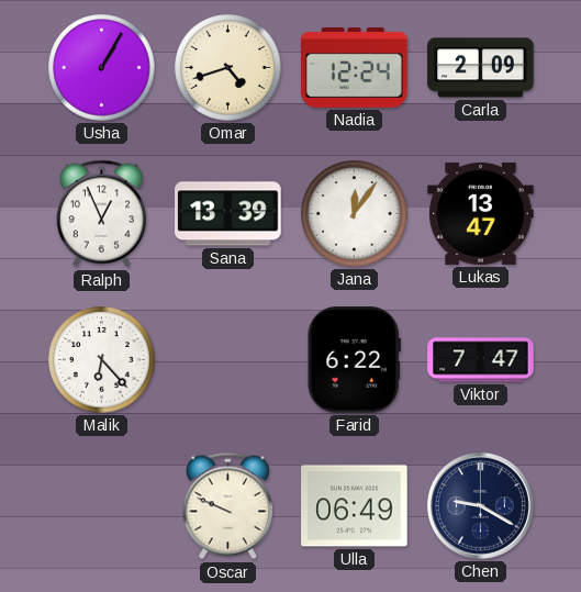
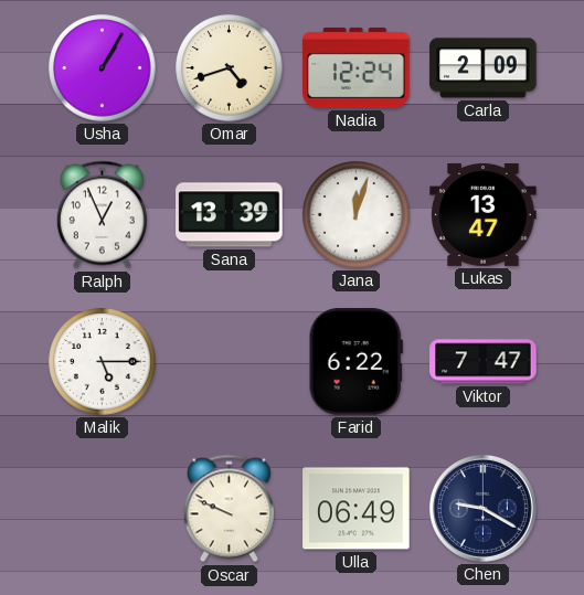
Jana: 12:06 -> 12:03
Malik: 6:23 -> 5:15
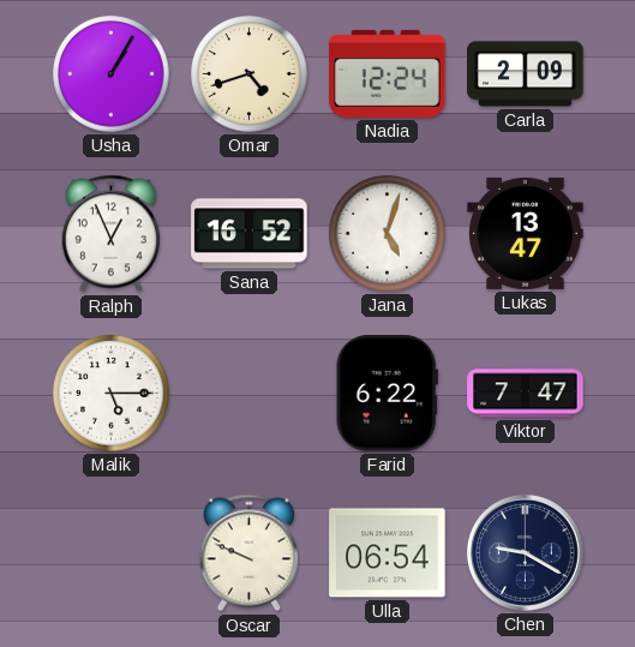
Sana: 13:39 -> 16:52
Jana: 12:03 -> 5:03
Ulla: 06:49 -> 06:54
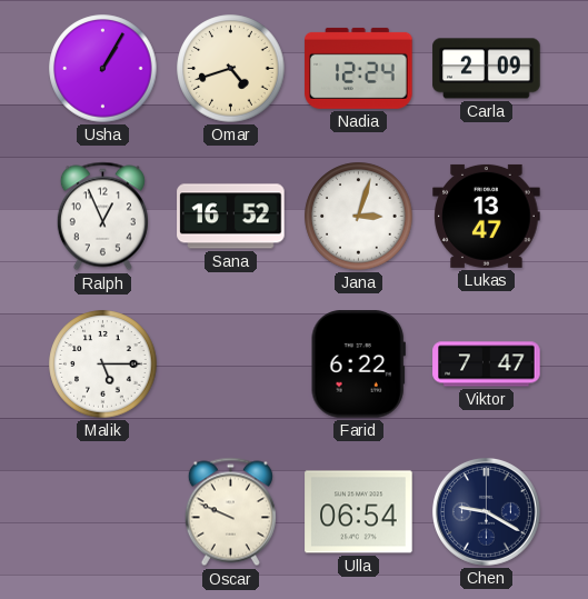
Jana: 5:03 -> 3:03
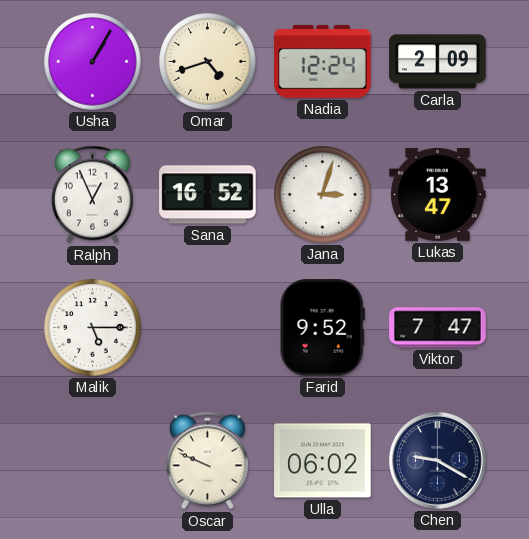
Farid: 6:22 -> 9:52
Ulla: 06:54 -> 06:02
